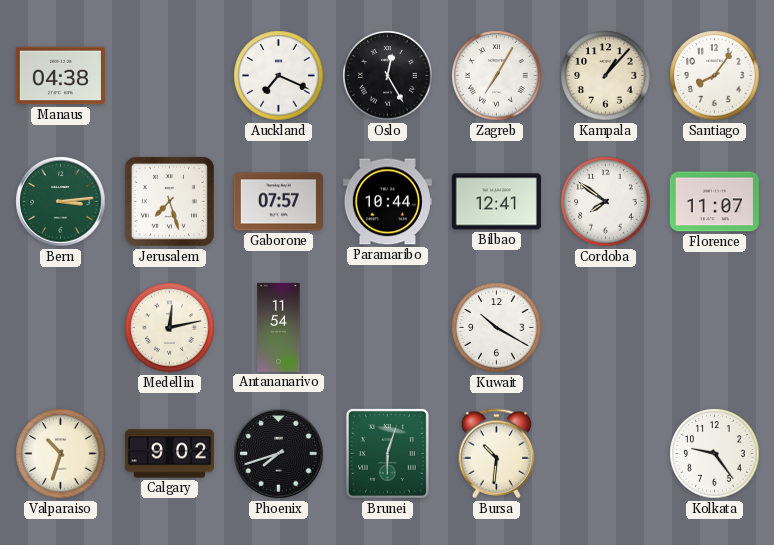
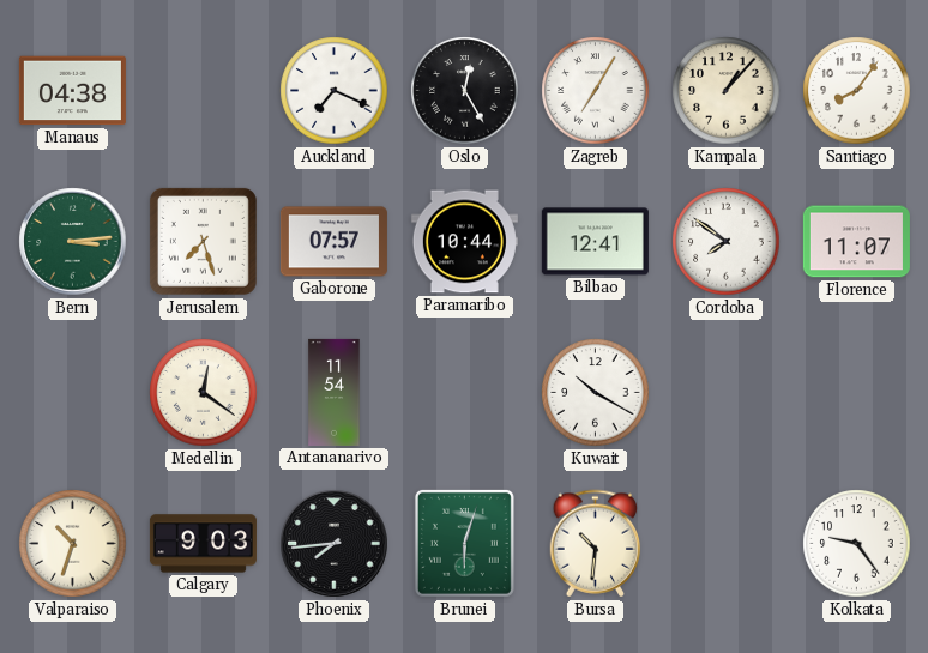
Medellin: 12:13 -> 12:21
Calgary: 9:02 -> 9:03
Phoenix: 7:42 -> 7:44
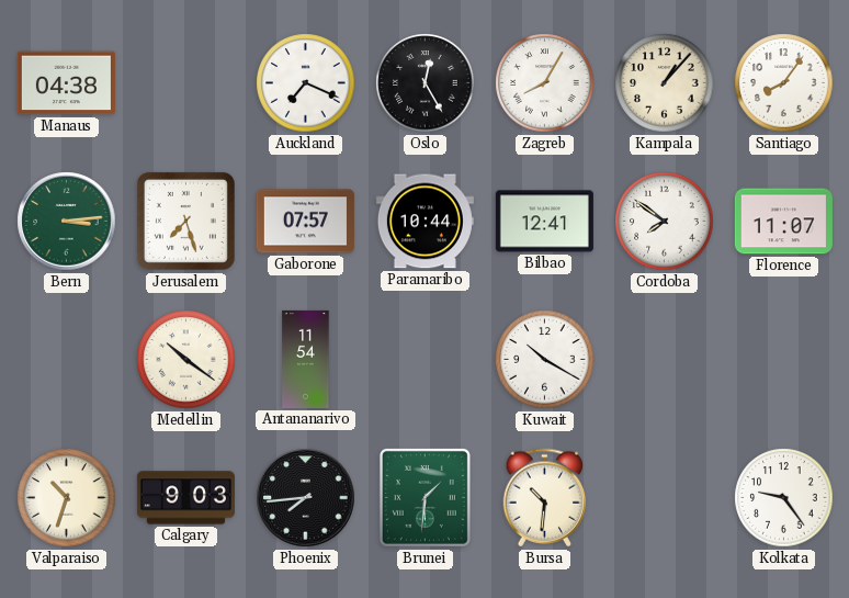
Zagreb: 7:05 -> 8:05
Medellin: 12:21 -> 10:21
Brunei: 6:03 -> 1:31
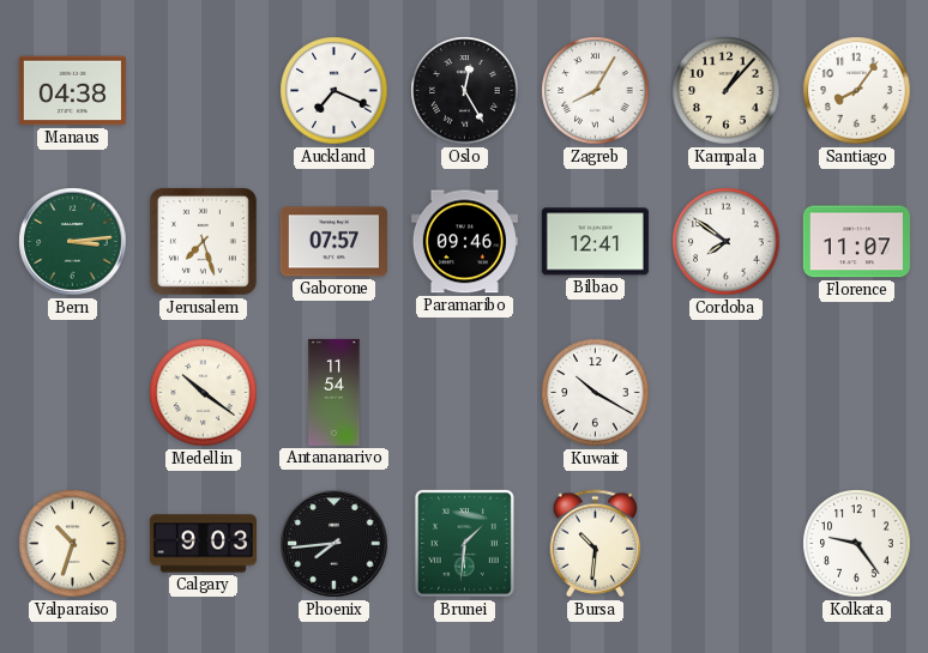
Paramaribo: 10:44 -> 09:46
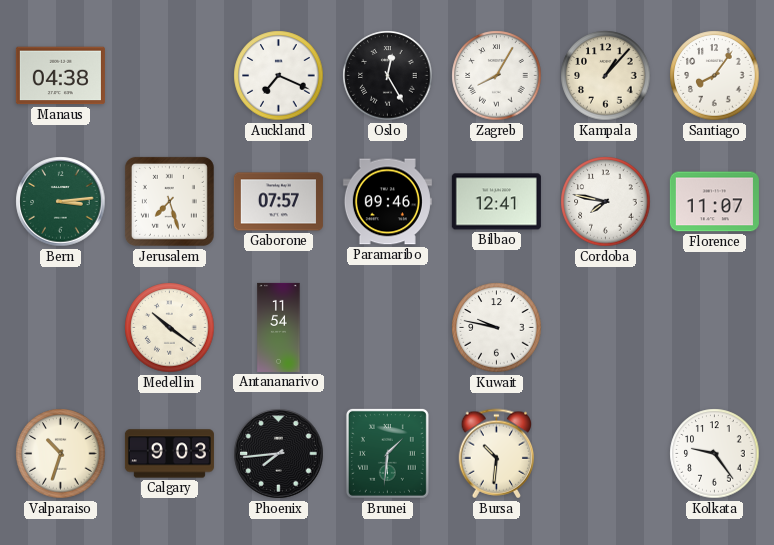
Cordoba: 7:51 -> 7:47
Kuwait: 10:20 -> 9:47
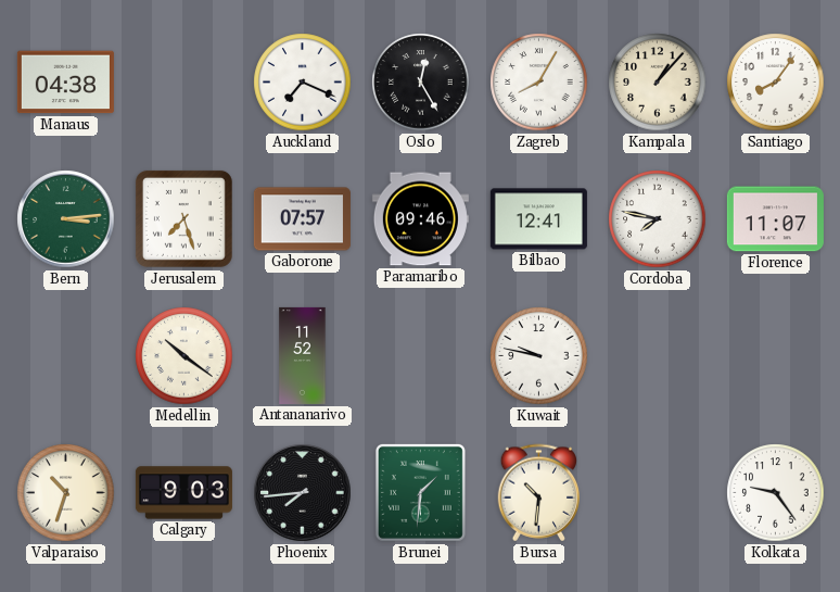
Antananarivo: 11:54 -> 11:52
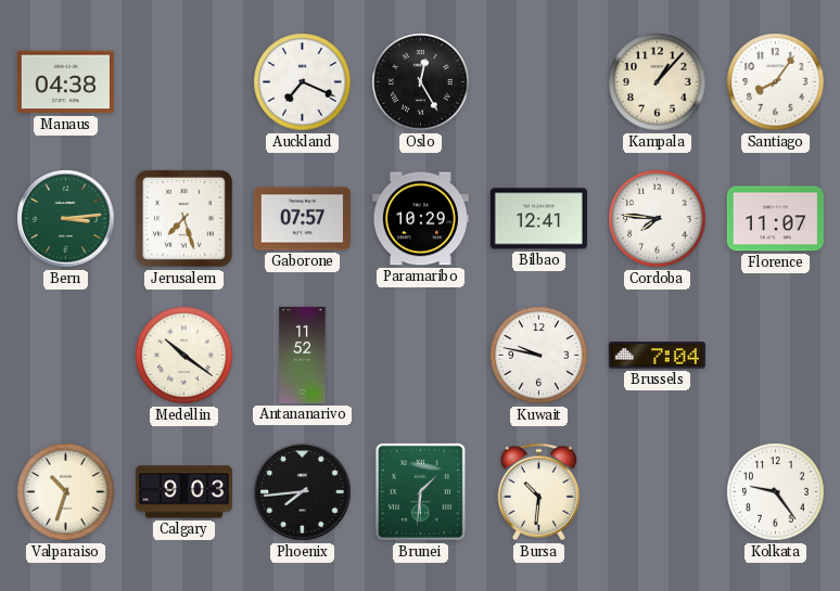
Zagreb: 8:05 -> none
Paramaribo: 09:46 -> 10:29
Cordoba: 7:47 -> 7:46
Brussels: none -> 7:04
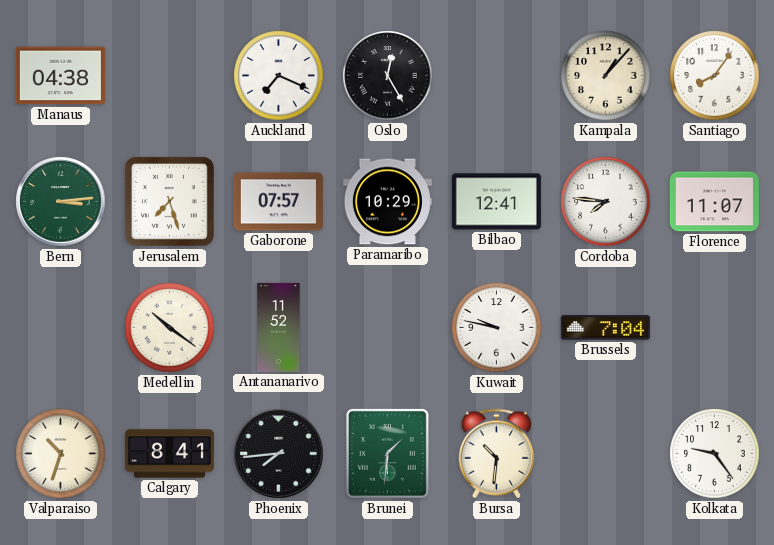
Calgary: 9:03 -> 8:41
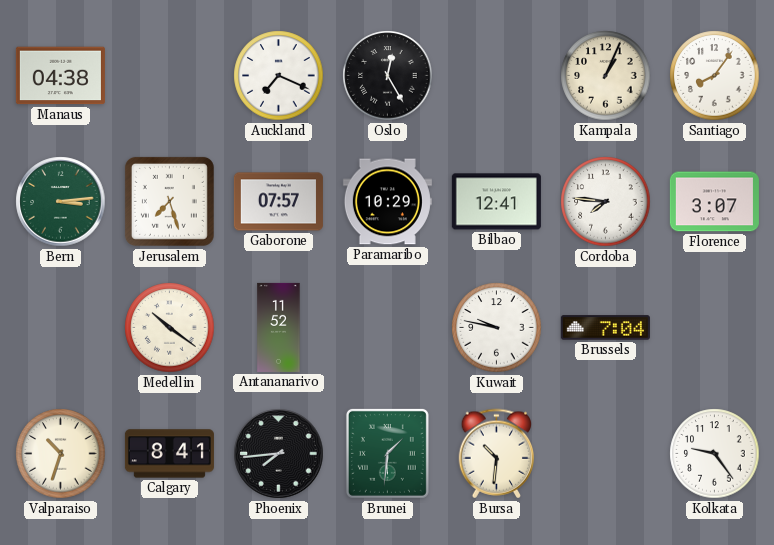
Kampala: 1:07 -> 1:04
Florence: 11:07 -> 3:07
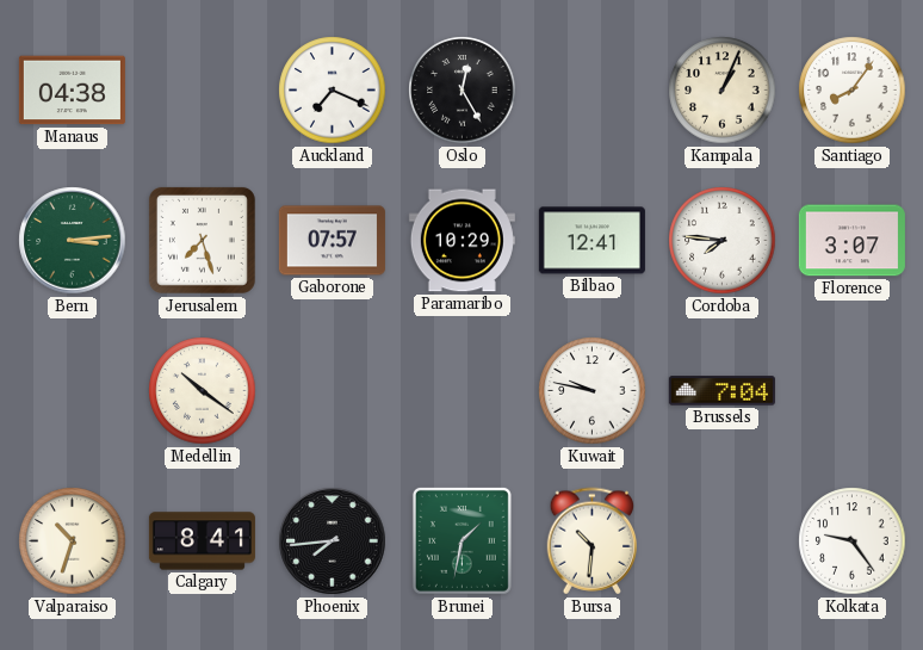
Antananarivo: 11:52 -> none
Brunei: 1:31 -> 1:32
